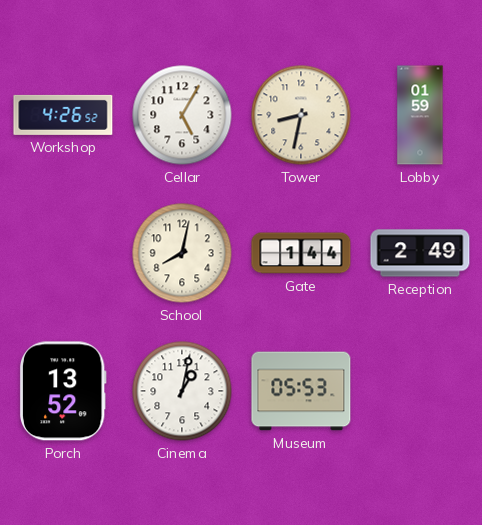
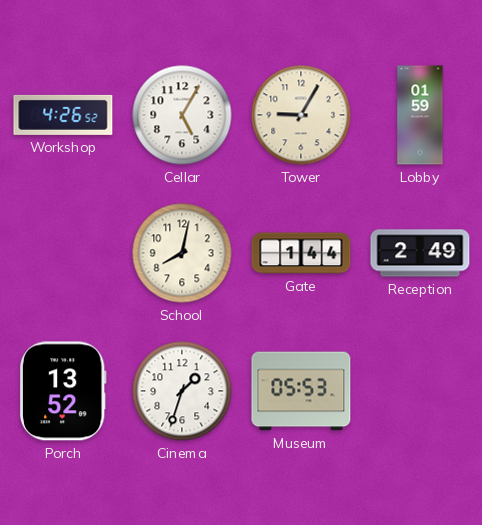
Tower: 8:32 -> 9:05
Cinema: 1:02 -> 1:33
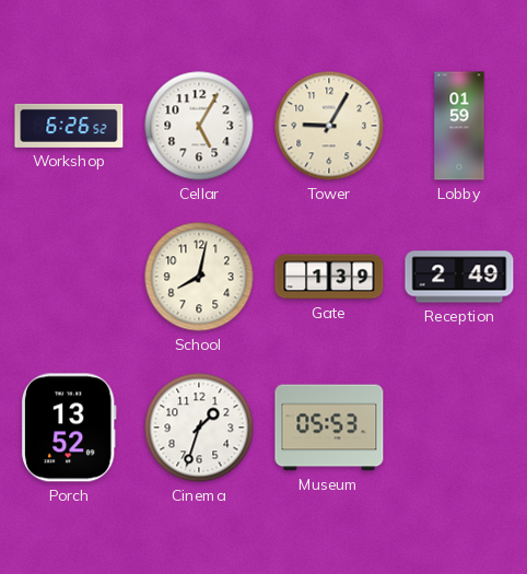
Workshop: 4:26 -> 6:26
Gate: 1:44 -> 1:39
